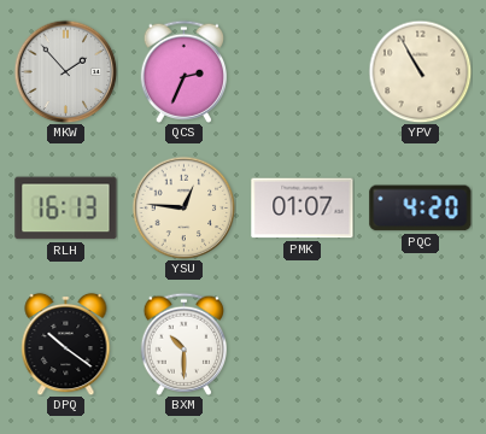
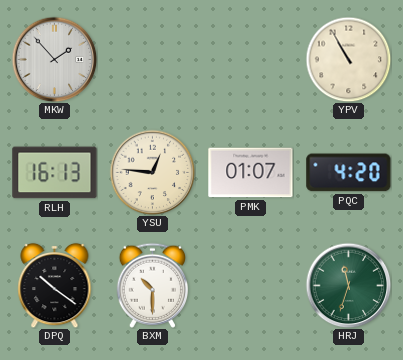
QCS: 2:34 -> none
HRJ: none -> 11:33
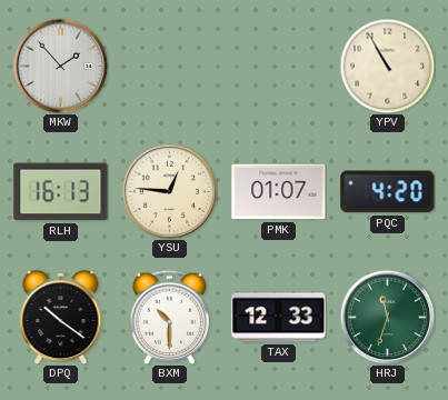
TAX: none -> 12:33
